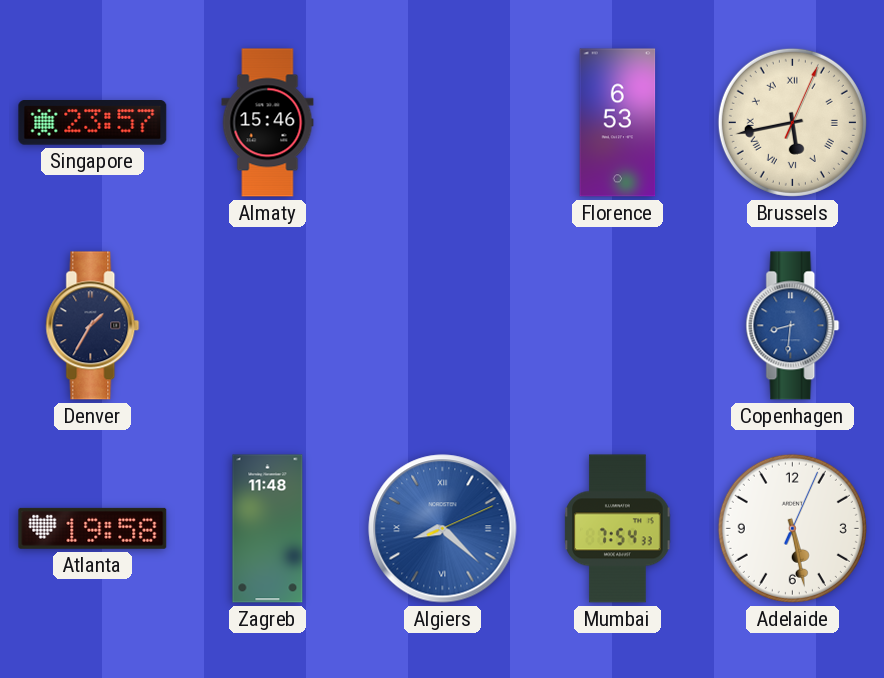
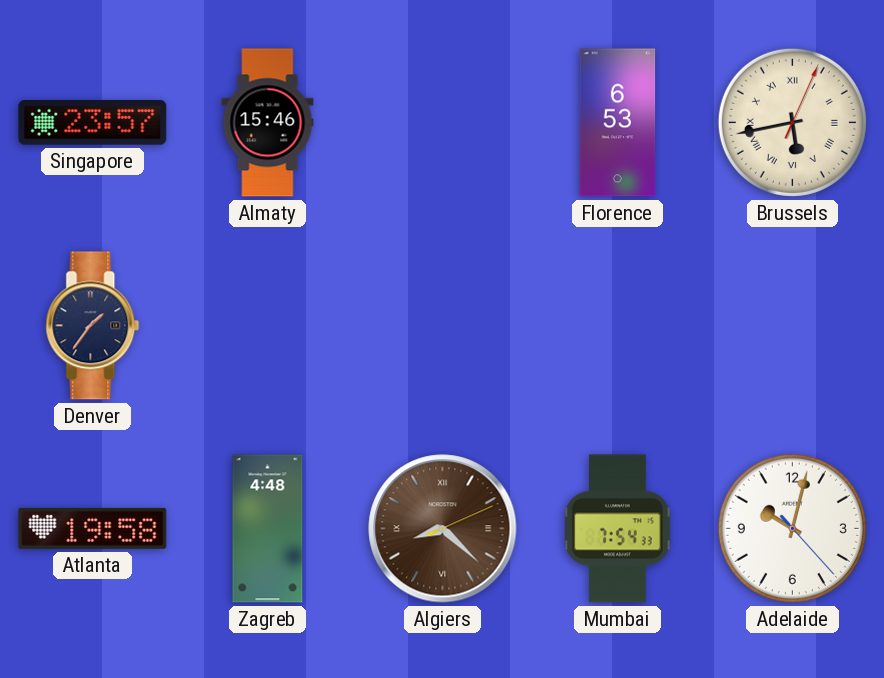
Denver: 1:35 -> 1:36
Copenhagen: 8:31 -> none
Zagreb: 11:48 -> 4:48
Algiers dial: blue -> brown
Adelaide: 5:28 -> 10:02
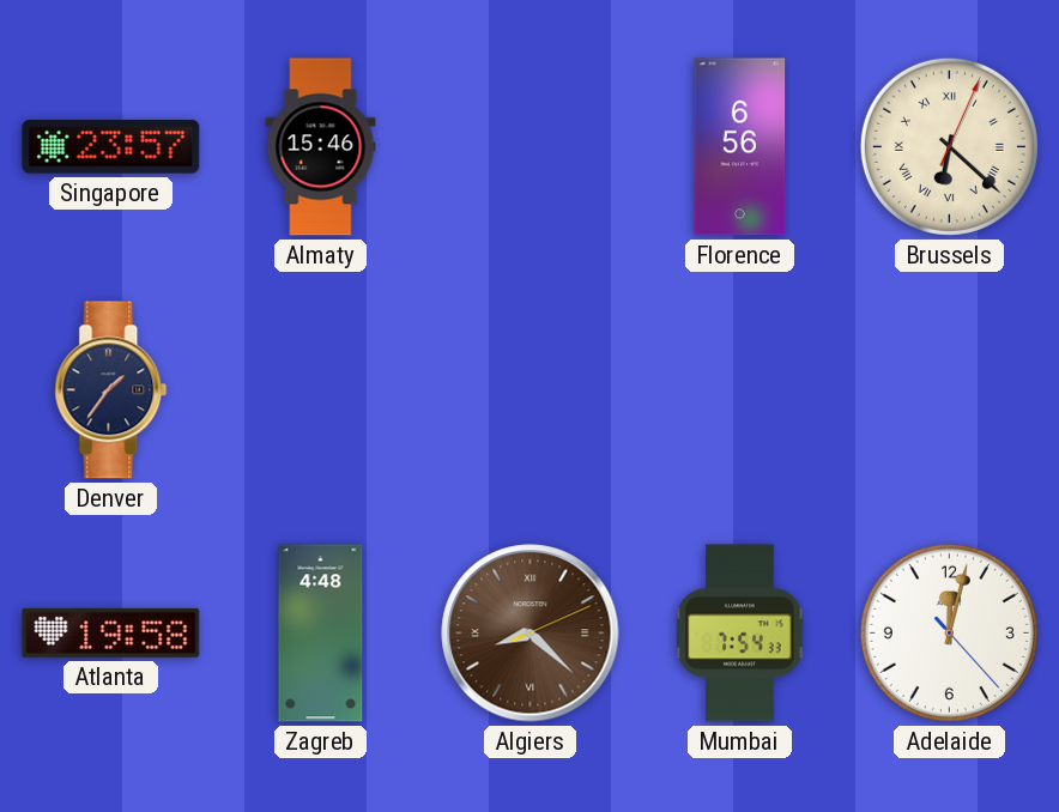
Florence: 6:53 -> 6:56
Brussels: 5:43 -> 6:22
Adelaide: 10:02 -> 12:02
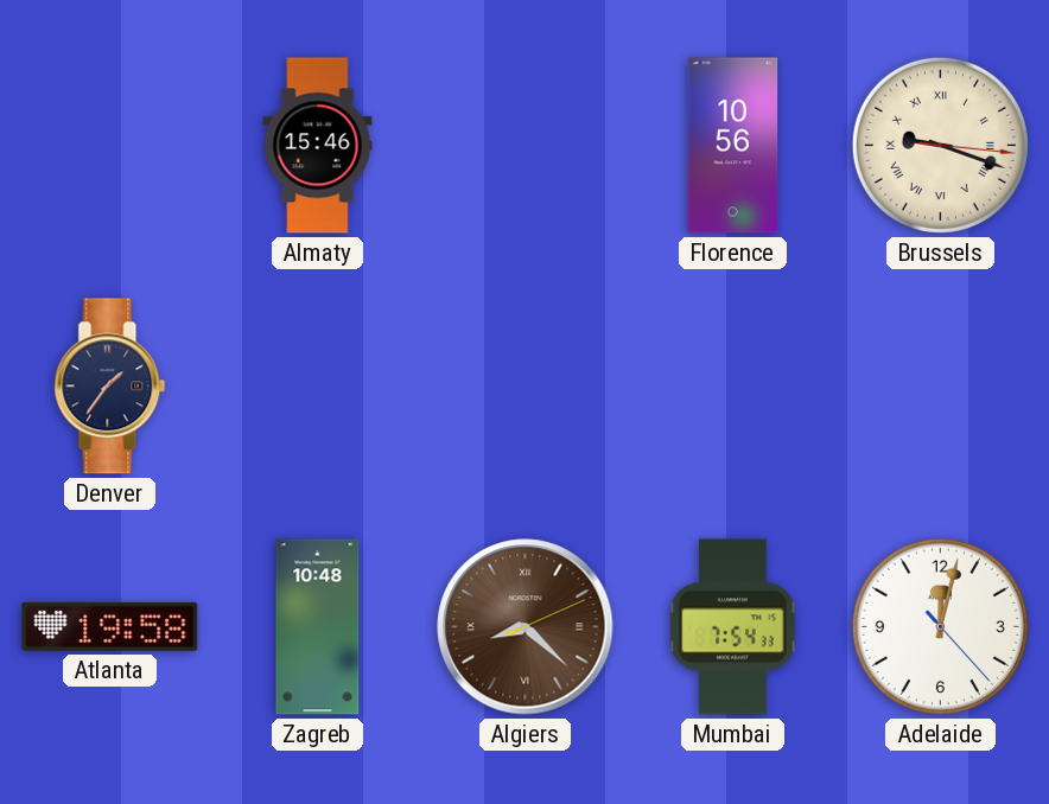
Singapore: 23:57 -> none
Florence: 6:56 -> 10:56
Brussels: 6:22 -> 9:18
Zagreb: 4:48 -> 10:48
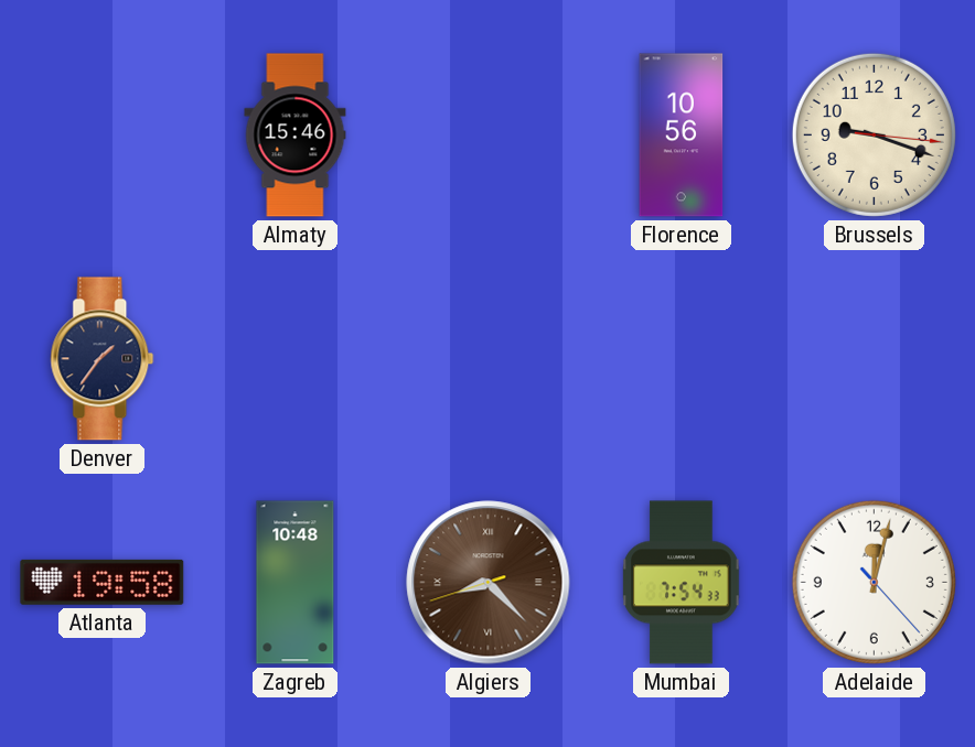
Brussels numerals: Roman -> Arabic
Algiers: 8:22:11 -> 8:22:42
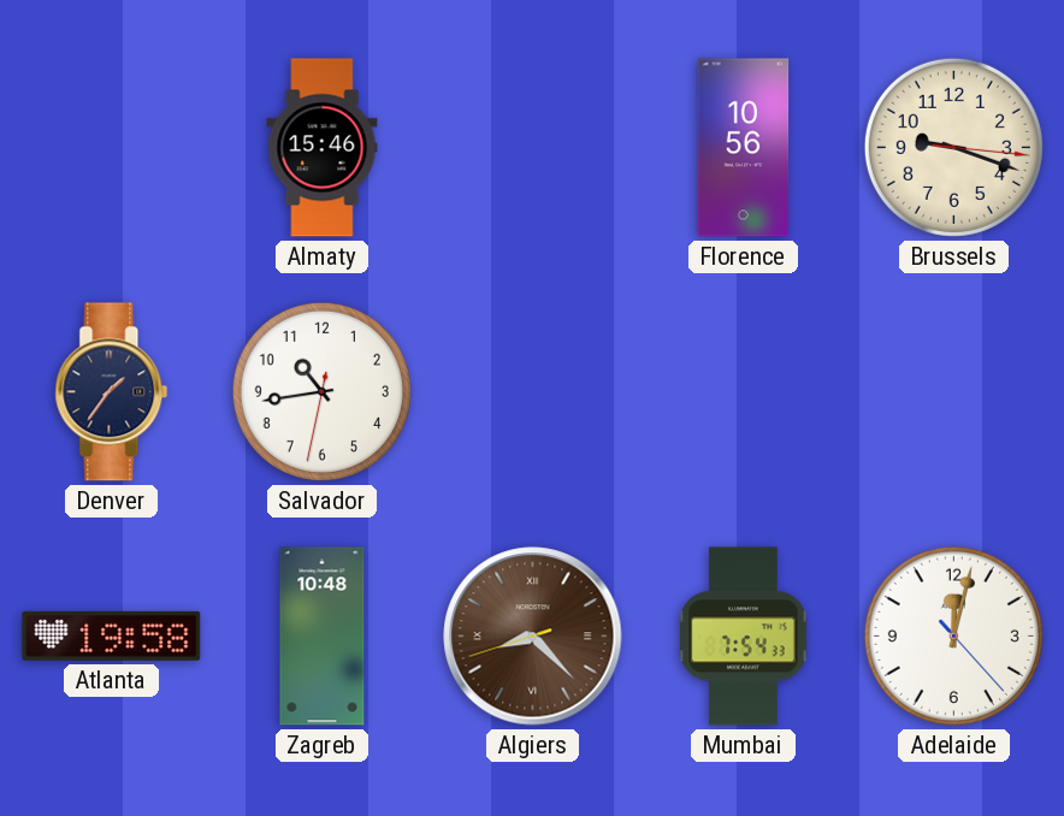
Salvador: none -> 10:43
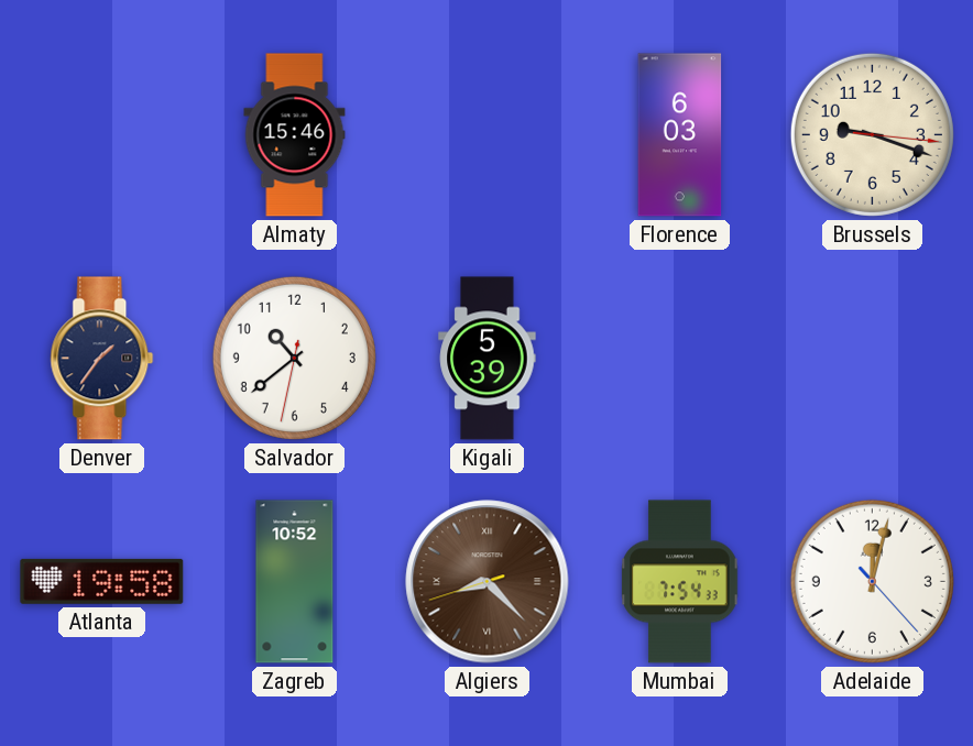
Florence: 10:56 -> 6:03
Salvador: 10:43 -> 10:38
Kigali: none -> 5:39
Zagreb: 10:48 -> 10:52
